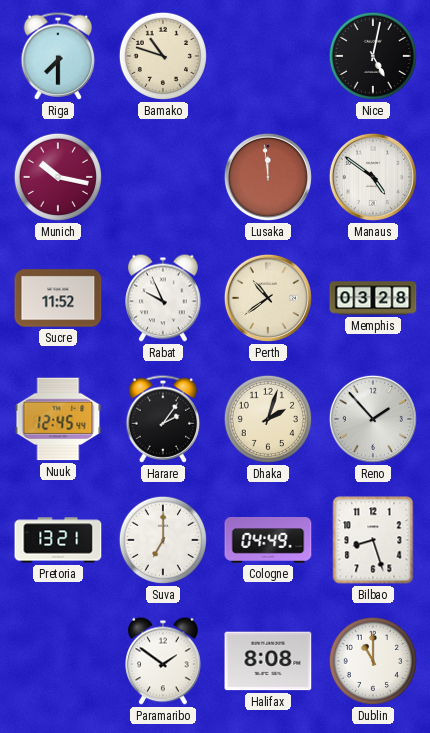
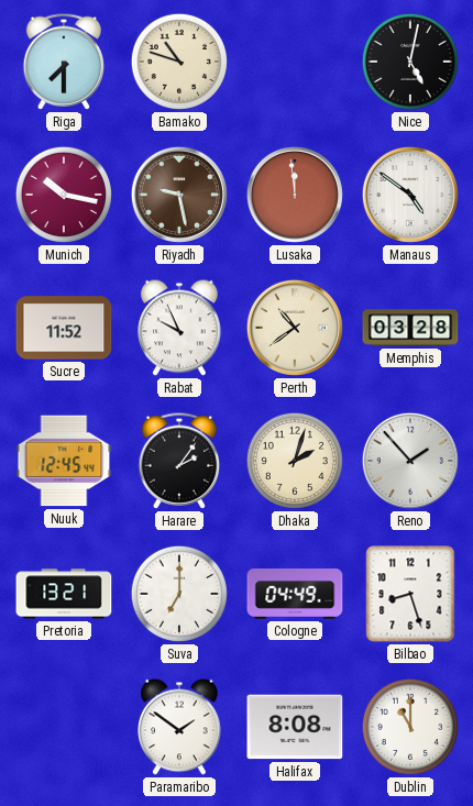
Riyadh: none -> 9:28
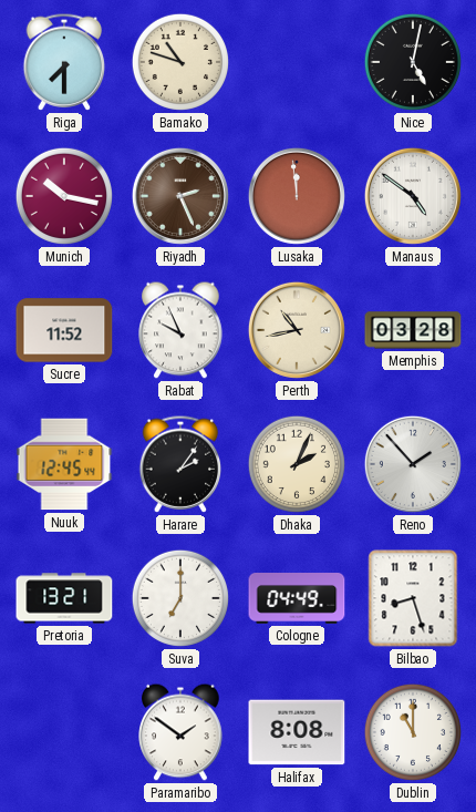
Riyadh: 9:28 -> 2:26
Perth: 10:39 -> 10:43
Dhaka: 2:03 -> 2:04
